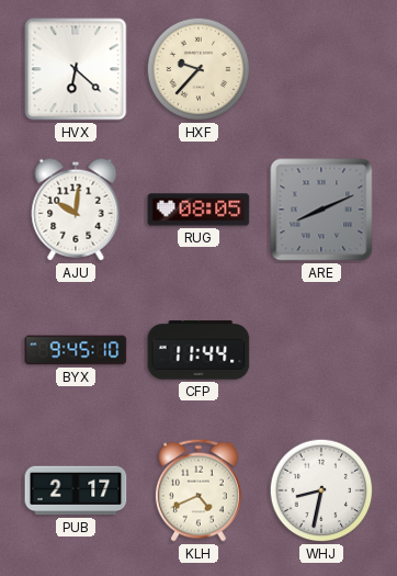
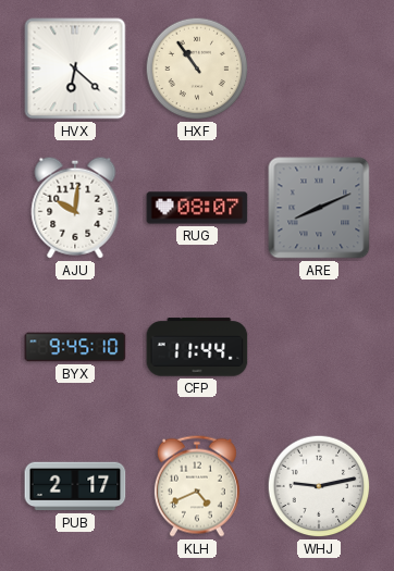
HXF: 9:37 -> 10:54
RUG: 08:05 -> 08:07
WHJ: 8:32 -> 9:13
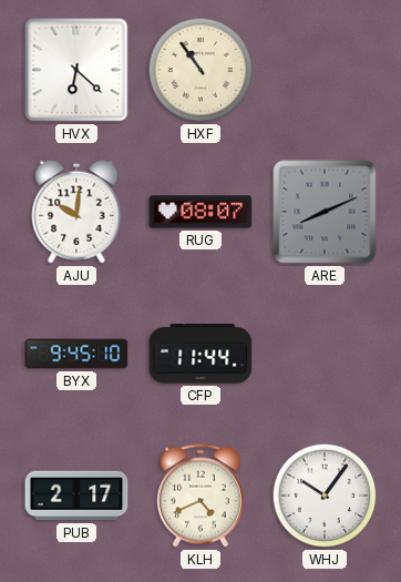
WHJ: 9:13 -> 10:06
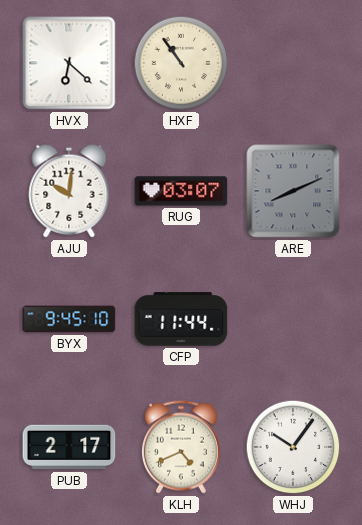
RUG: 08:07 -> 03:07
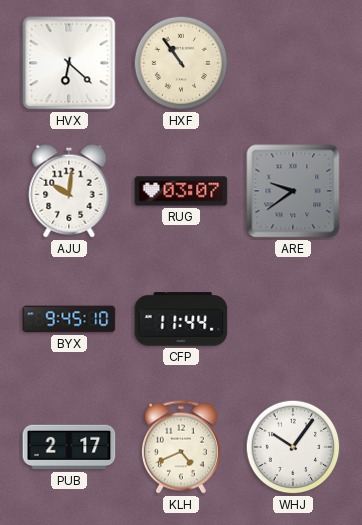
ARE: 8:11 -> 9:39
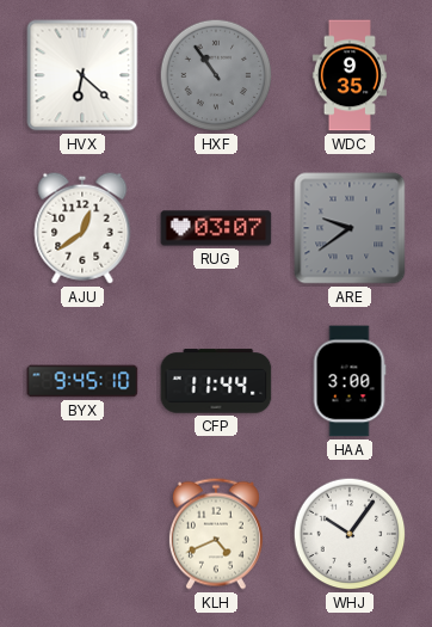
HXF dial: cream -> grey
WDC: none -> 9:35
AJU: 10:01 -> 12:39
HAA: none -> 3:00
PUB: 2:17 -> none
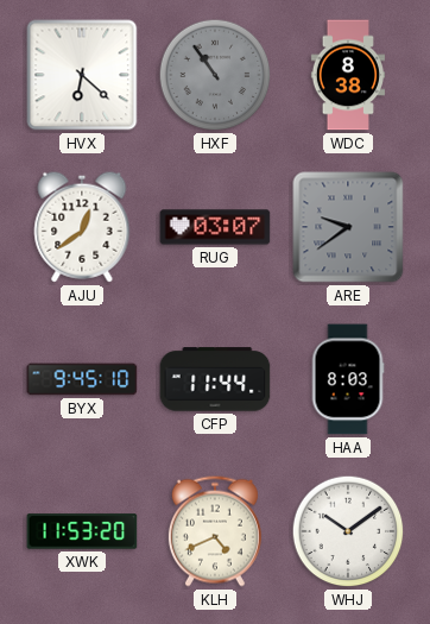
WDC: 9:35 -> 8:38
HAA: 3:00 -> 8:03
XWK: none -> 11:53
WHJ: 10:06 -> 10:09
